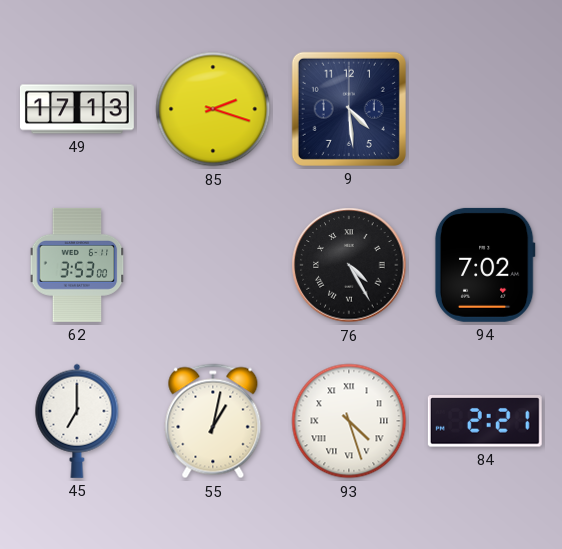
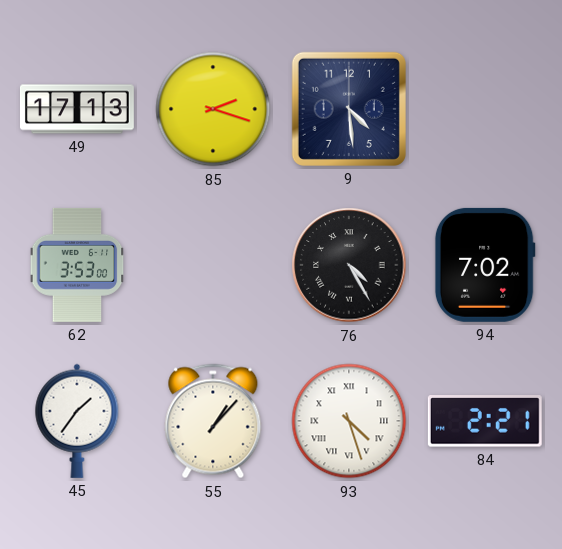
45: 7:00 -> 1:36
55: 1:02 -> 1:07
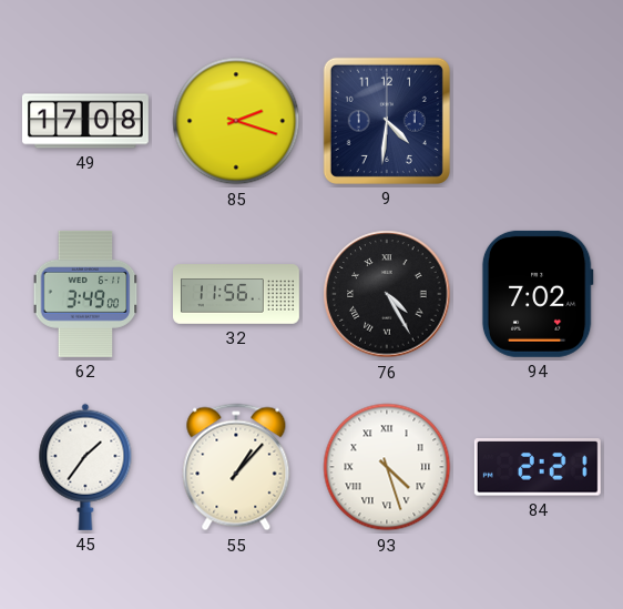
49: 17:13 -> 17:08
9: 4:29 -> 4:31
62: 3:53 -> 3:49
32: none -> 11:56
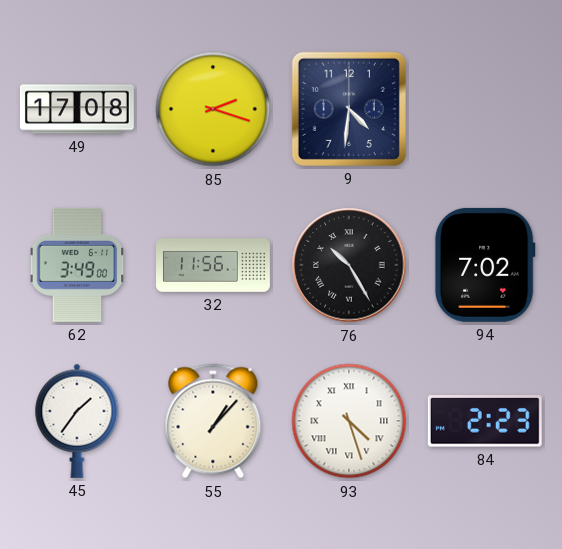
76: 4:25 -> 10:25
84: 2:21 -> 2:23
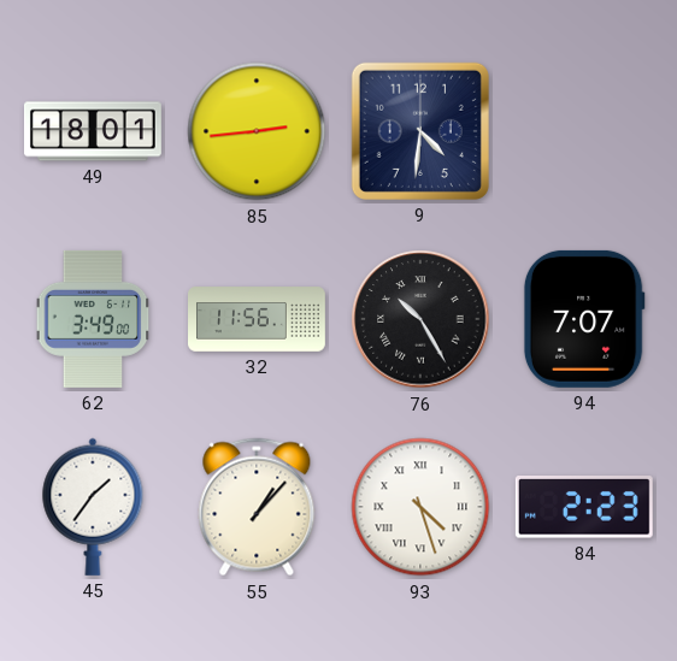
49: 17:08 -> 18:01
85: 2:18 -> 2:44
94: 7:02 -> 7:07
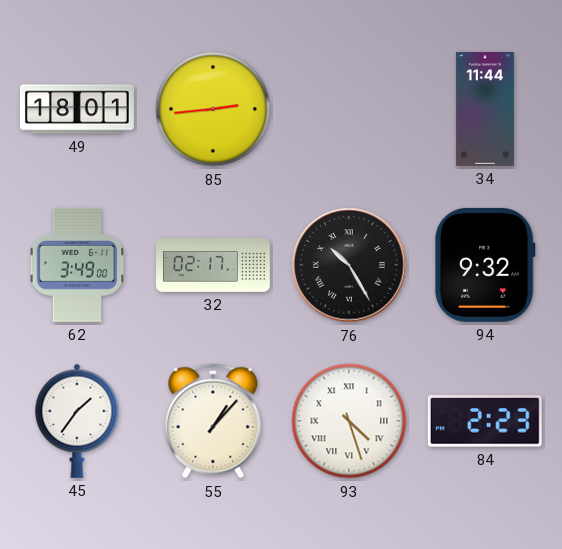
9: 4:31 -> none
34: none -> 11:44
32: 11:56 -> 02:17
94: 7:07 -> 9:32
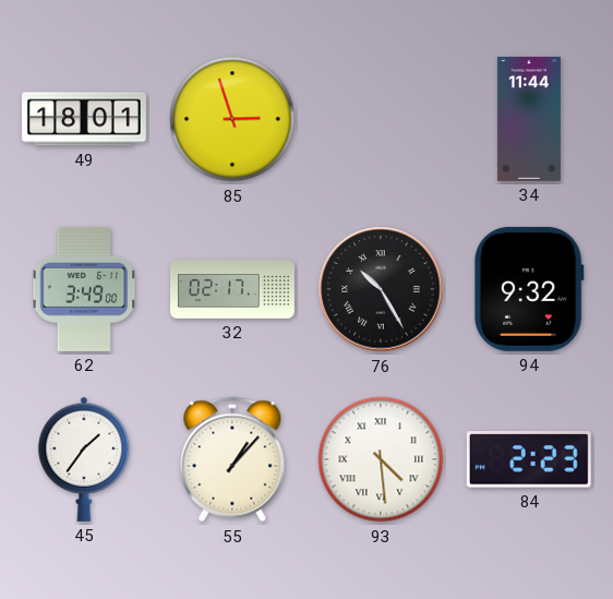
85: 2:44 -> 2:57
93: 4:27 -> 4:29
